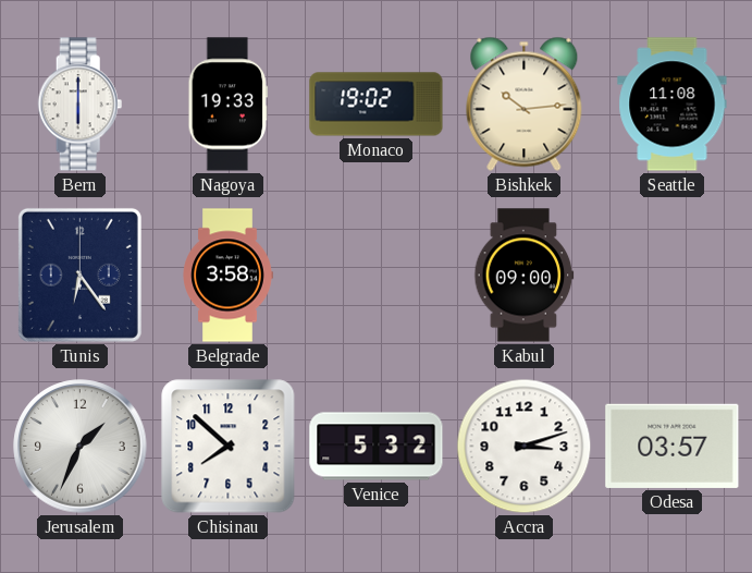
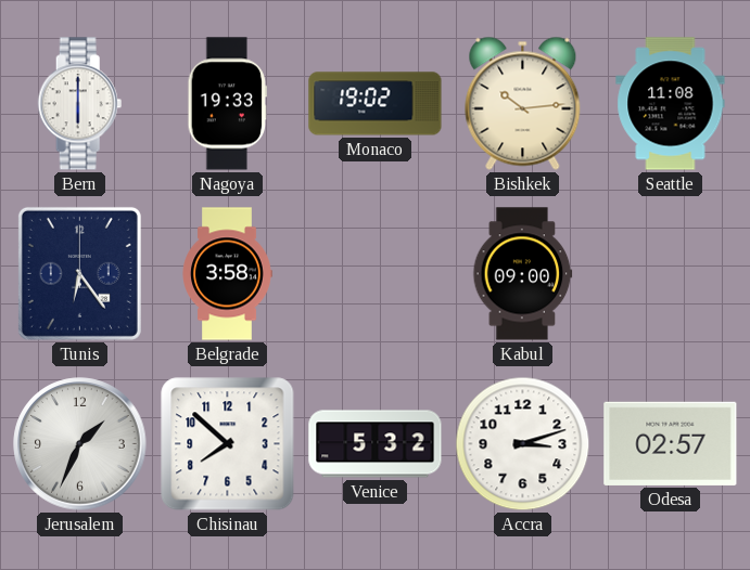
Odesa: 03:57 -> 02:57
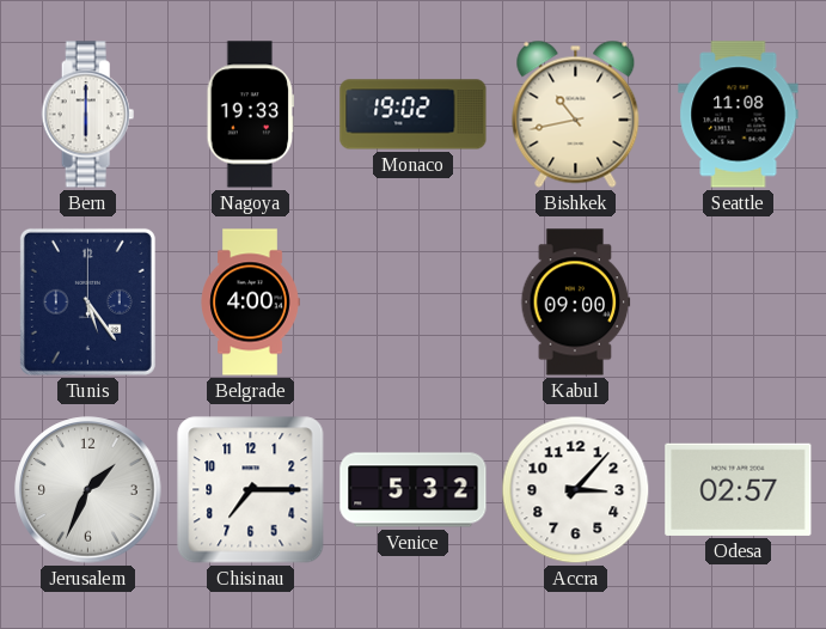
Bishkek: 10:14 -> 10:43
Tunis: 6:24 -> 5:24
Belgrade: 3:58 -> 4:00
Chisinau: 7:52 -> 7:15
Accra: 3:12 -> 3:07
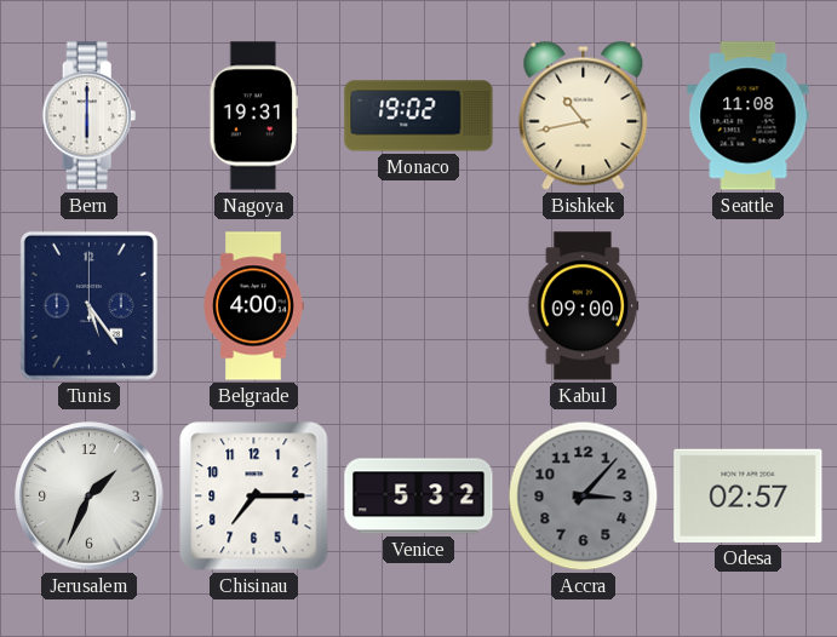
Nagoya: 19:33 -> 19:31
Accra dial: white -> grey
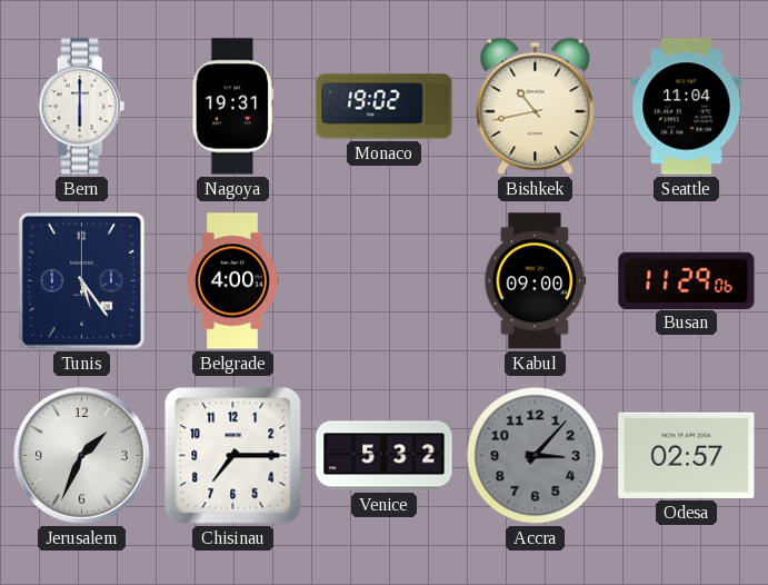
Seattle: 11:08 -> 11:04
Busan: none -> 11:29
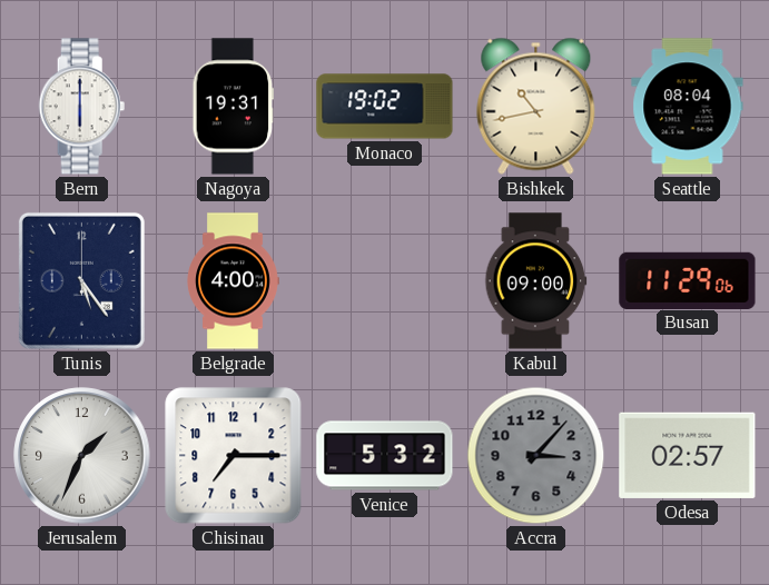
Seattle: 11:04 -> 08:04
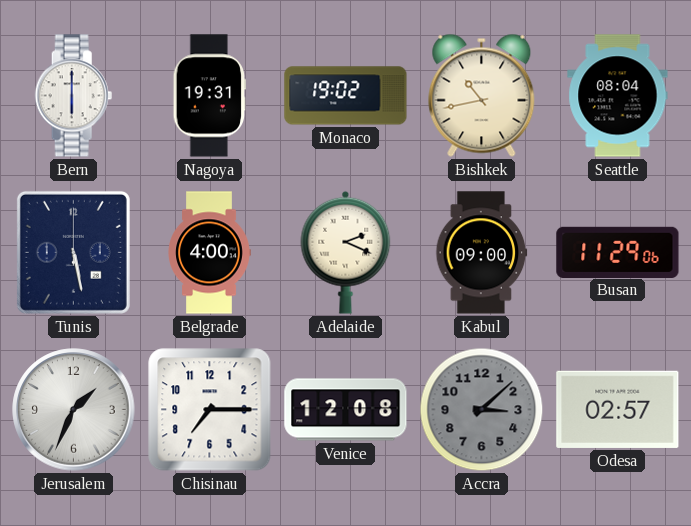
Tunis: 5:24 -> 5:28
Adelaide: none -> 2:19
Venice: 5:32 -> 12:08
Accra: 3:07 -> 3:08
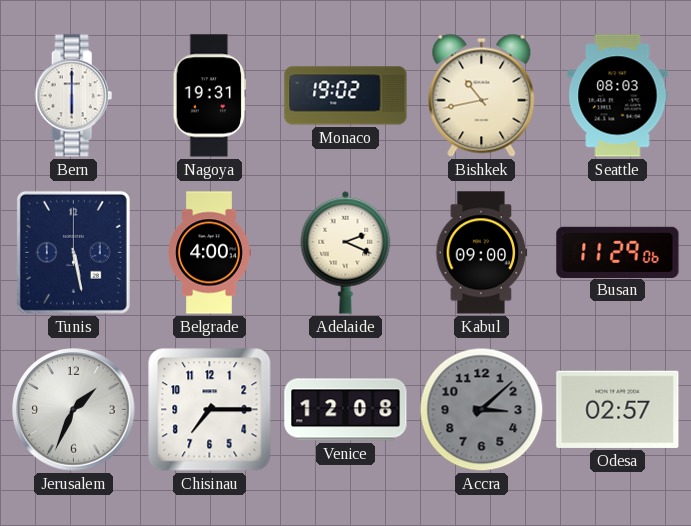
Seattle: 08:04 -> 08:03
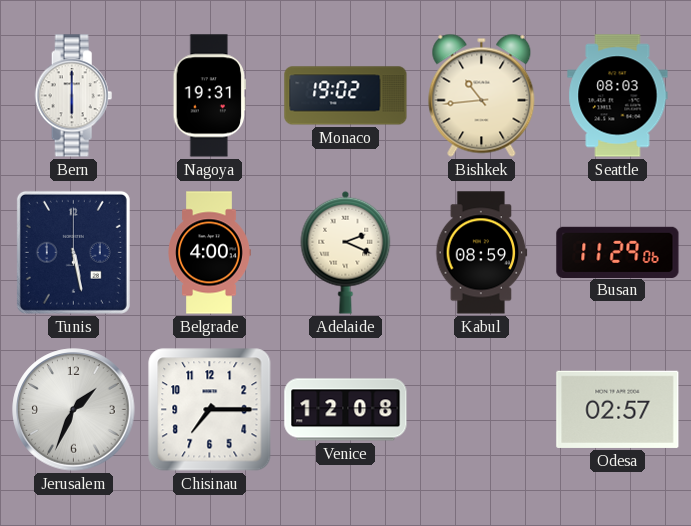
Bishkek: 10:43 -> 10:44
Kabul: 09:00 -> 08:59
Accra: 3:08 -> none
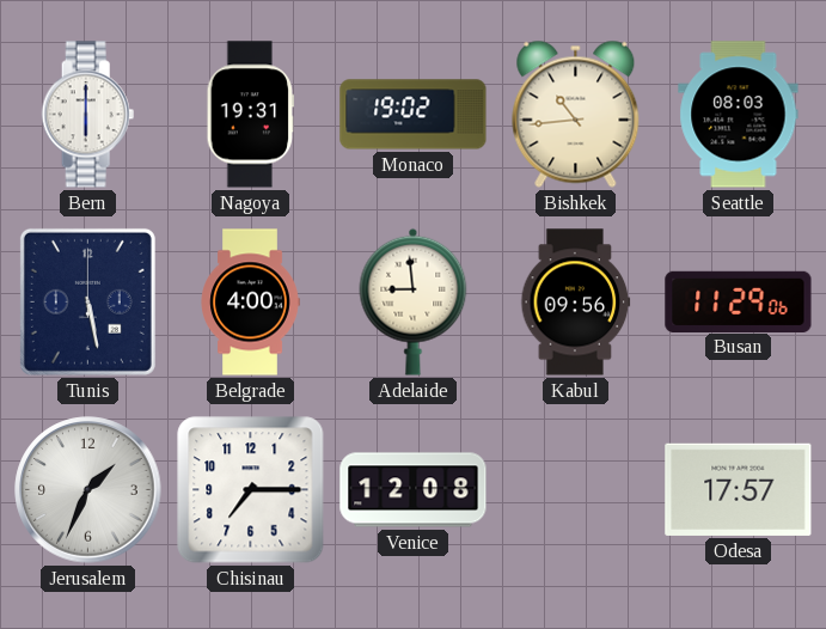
Adelaide: 2:19 -> 8:59
Kabul: 08:59 -> 09:56
Odesa: 02:57 -> 17:57
